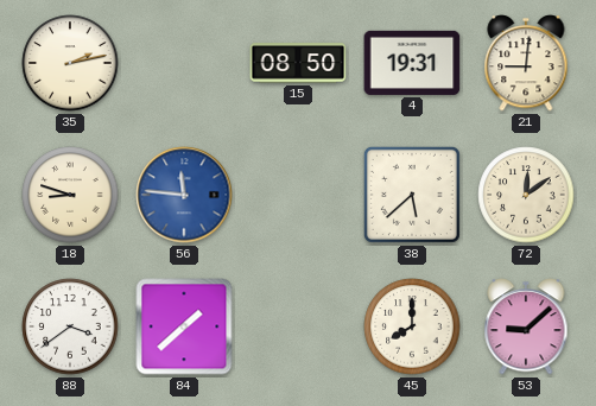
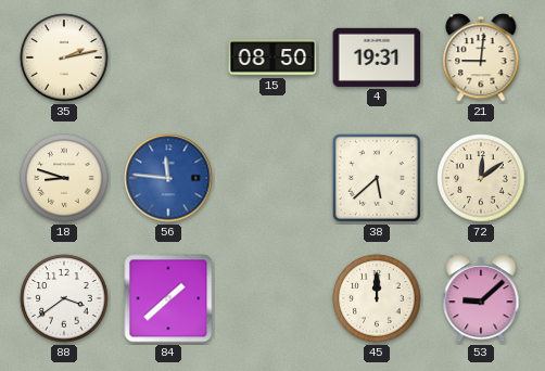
45: 8:00 -> 12:00
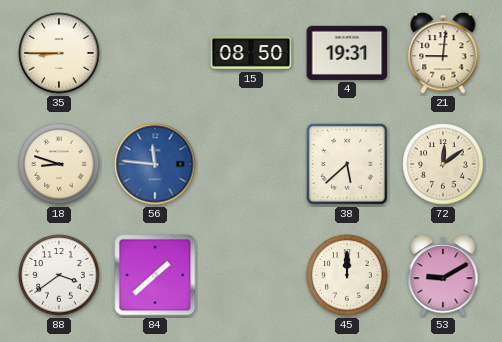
35: 2:13 -> 8:45
53: 9:08 -> 9:10
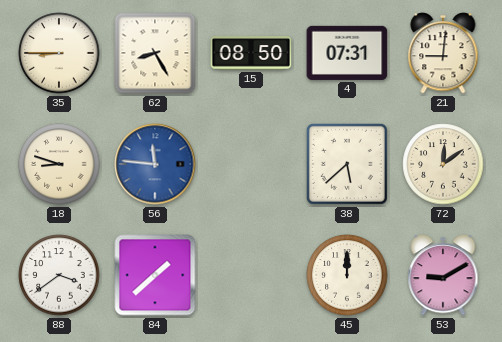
62: none -> 8:25
4: 19:31 -> 07:31
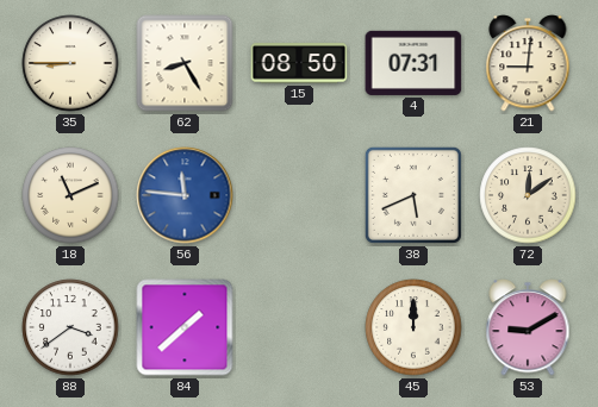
18: 8:48 -> 11:11
38: 5:38 -> 5:41
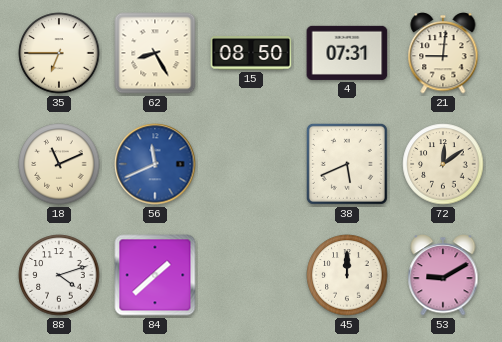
35: 8:45 -> 6:45
56: 11:46 -> 11:41
88: 3:39 -> 4:12
